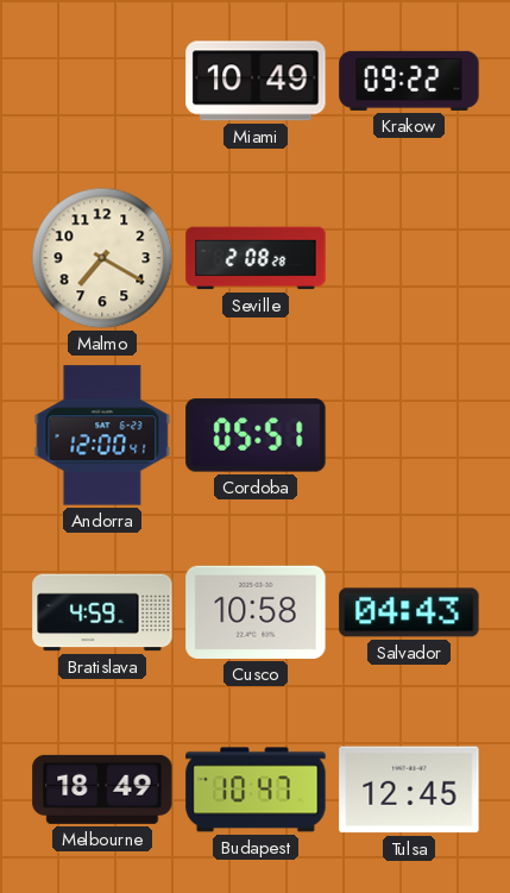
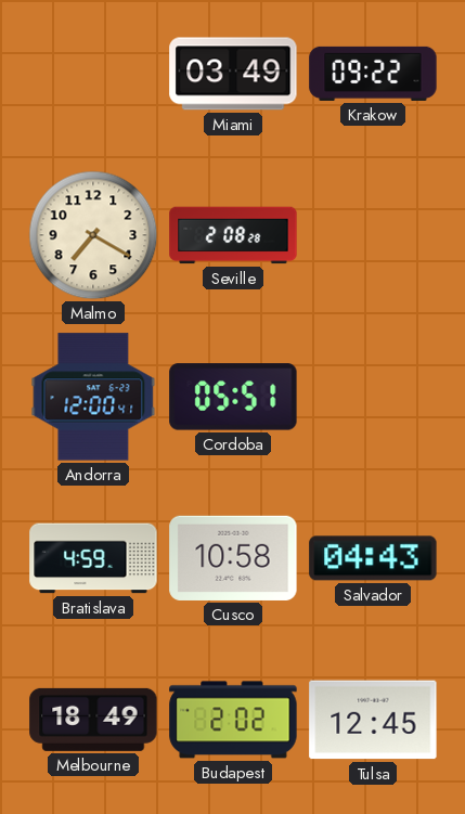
Miami: 10:49 -> 03:49
Budapest: 10:47 -> 2:02
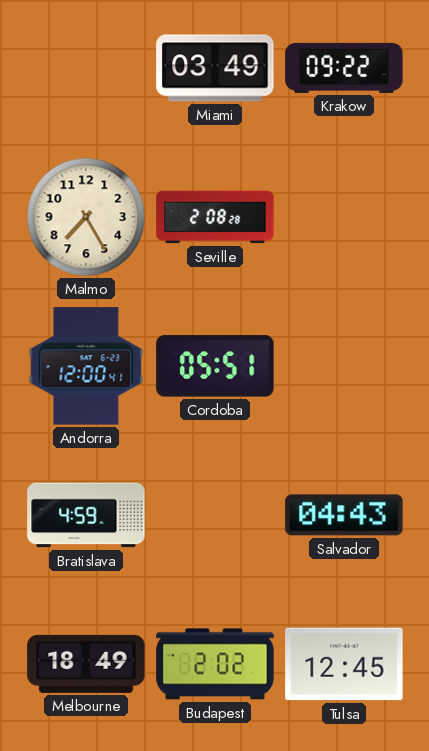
Malmo: 7:20 -> 7:25
Cusco: 10:58 -> none
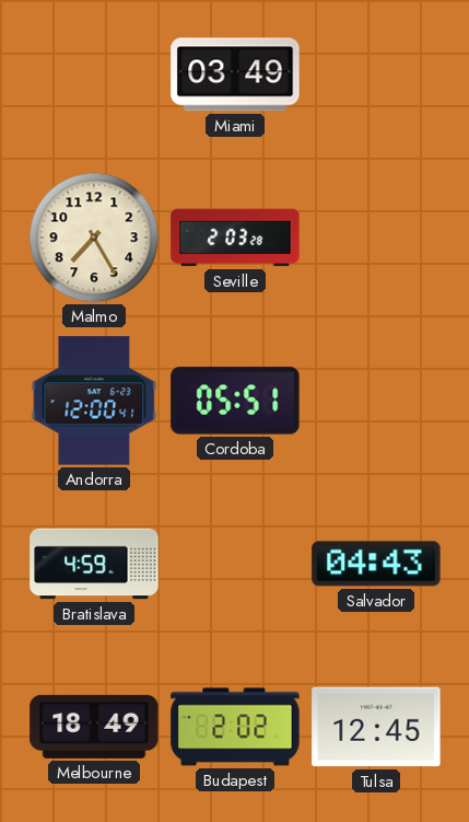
Krakow: 09:22 -> none
Seville: 2:08 -> 2:03
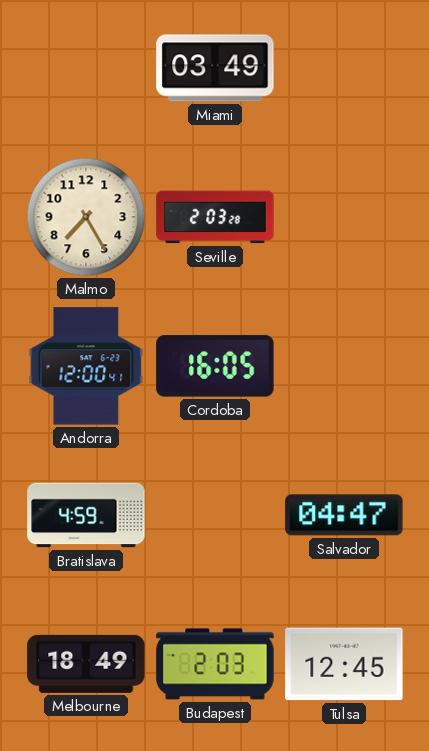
Cordoba: 05:51 -> 16:05
Salvador: 04:43 -> 04:47
Budapest: 2:02 -> 2:03
